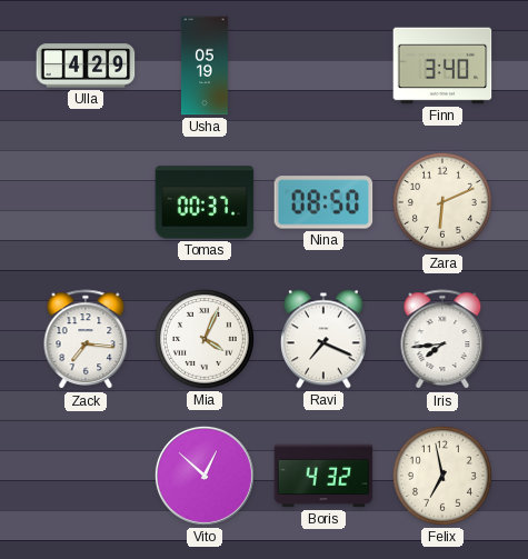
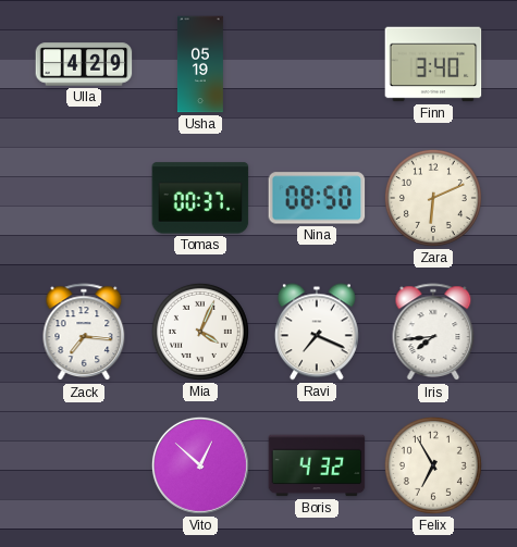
Felix: 6:58 -> 6:55
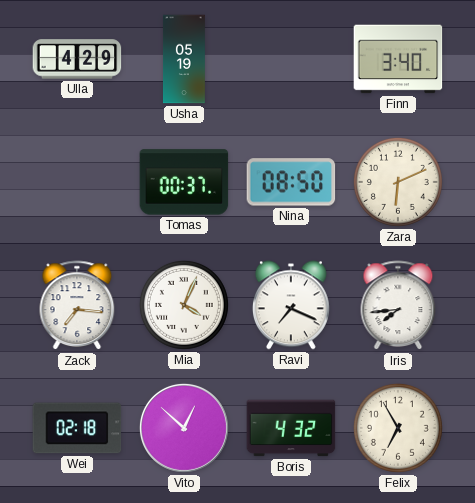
Wei: none -> 02:18
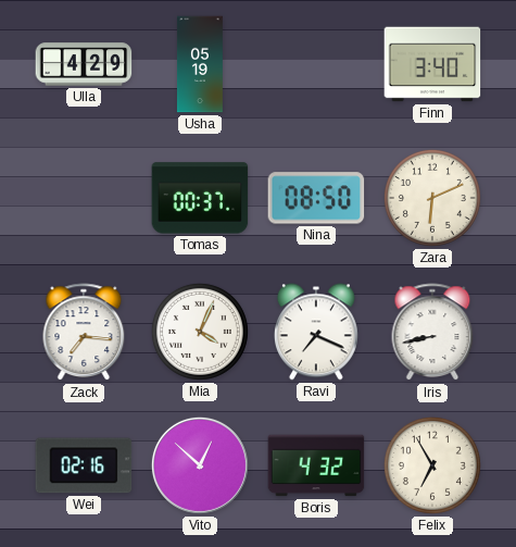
Iris: 7:44 -> 8:43
Wei: 02:18 -> 02:16
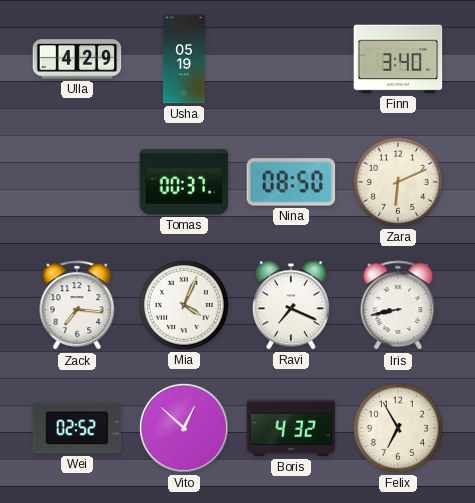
Wei: 02:16 -> 02:52
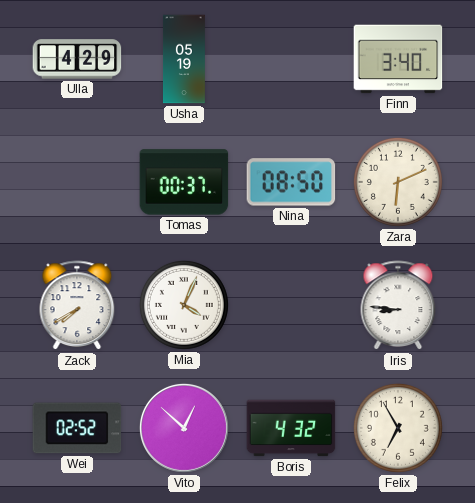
Zack: 7:16 -> 7:40
Ravi: 7:19 -> none
Iris: 8:43 -> 8:46
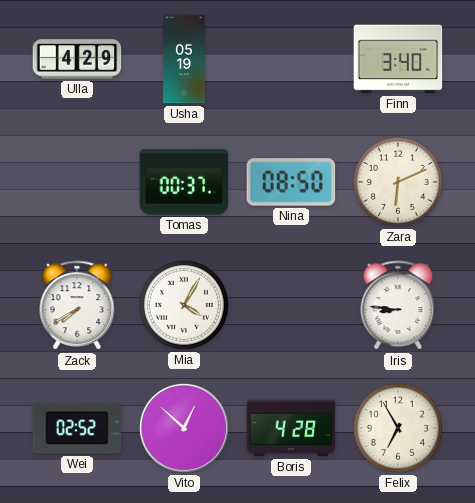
Mia: 4:04 -> 4:05
Boris: 4:32 -> 4:28
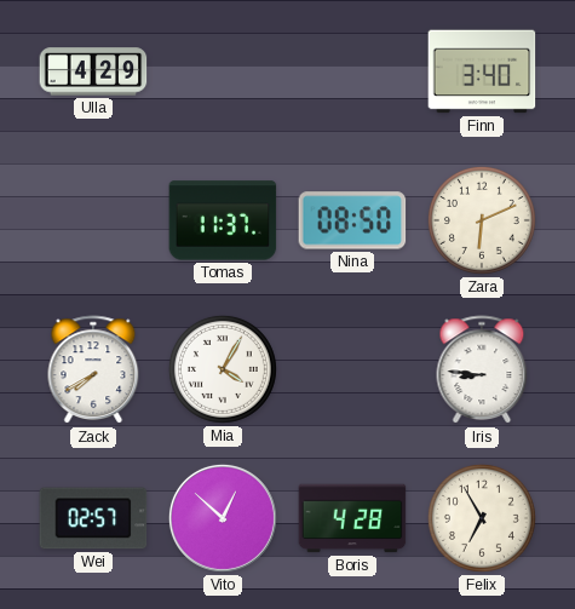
Usha: 05:19 -> none
Tomas: 00:37 -> 11:37
Wei: 02:52 -> 02:57
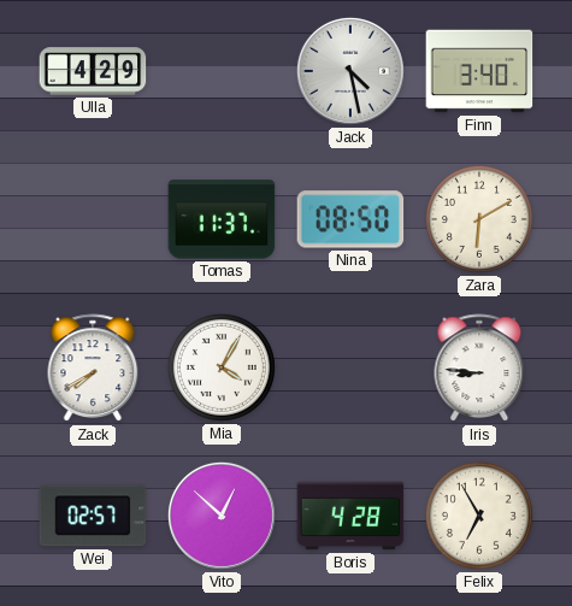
Jack: none -> 4:28
Zara: 6:11 -> 6:10
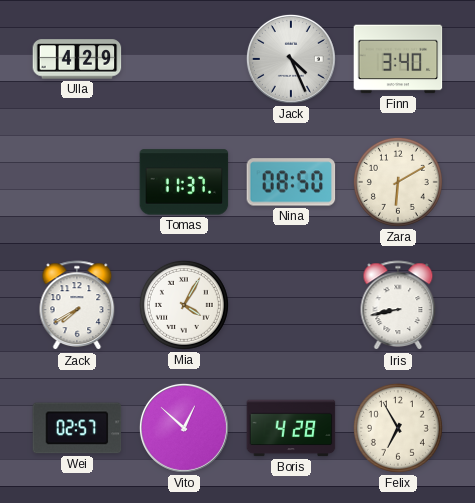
Jack: 4:28 -> 4:26
Iris: 8:46 -> 8:43
